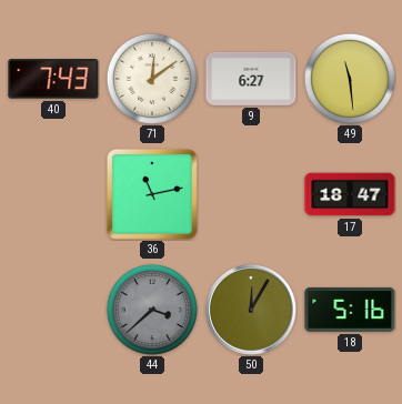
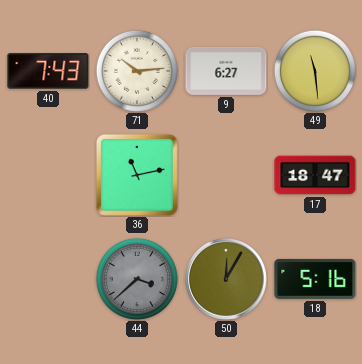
71: 12:09 -> 10:14
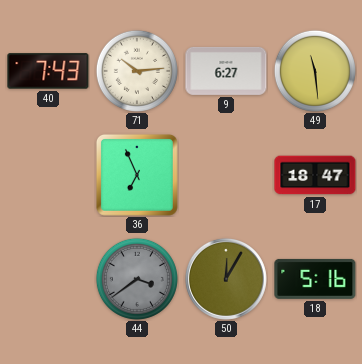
36: 11:13 -> 6:56
44: 3:38 -> 3:39
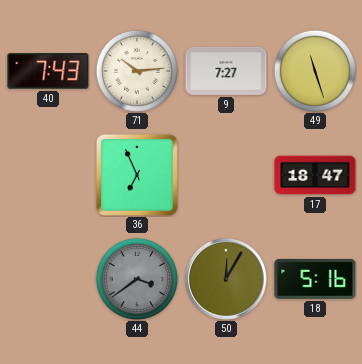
9: 6:27 -> 7:27
49: 11:29 -> 11:27
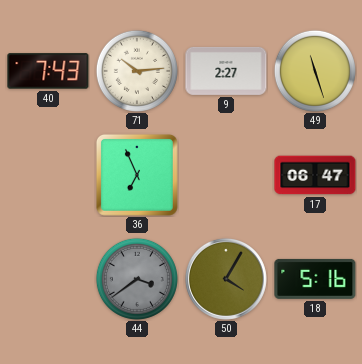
9: 7:27 -> 2:27
17: 18:47 -> 06:47
50: 12:05 -> 4:05
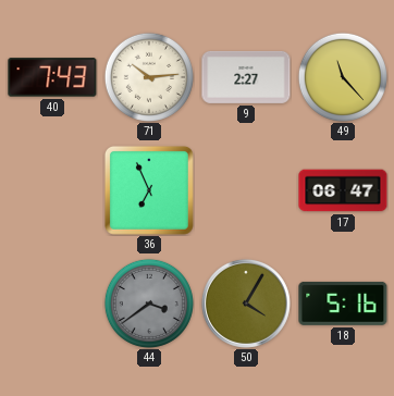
49: 11:27 -> 11:23
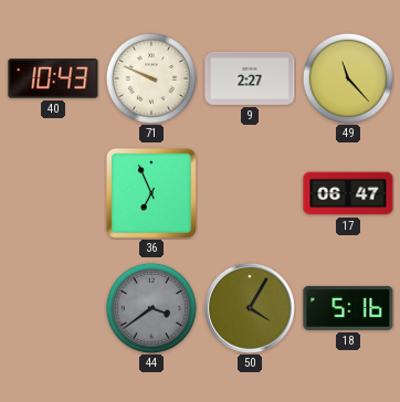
40: 7:43 -> 10:43
71: 10:14 -> 9:49
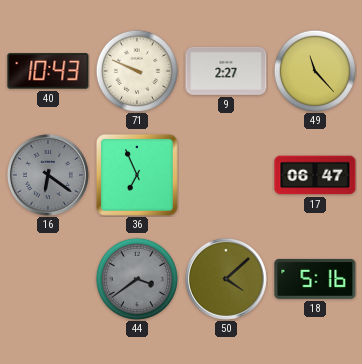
16: none -> 6:21
50: 4:05 -> 4:08
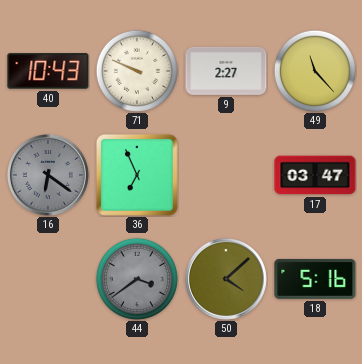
17: 06:47 -> 03:47
